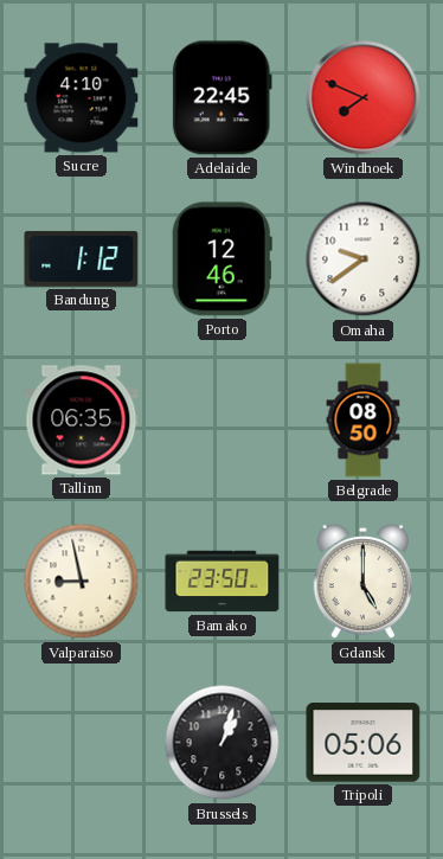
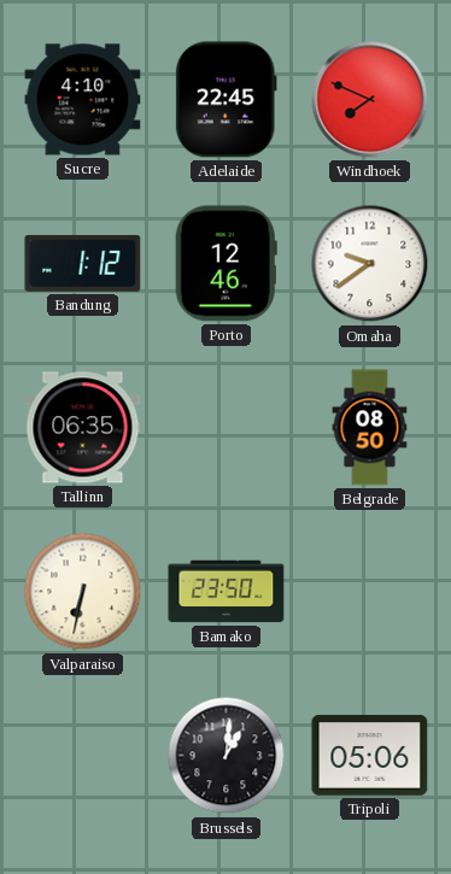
Valparaiso: 8:58 -> 6:32
Gdansk: 5:00 -> none
Brussels: 1:03 -> 1:01
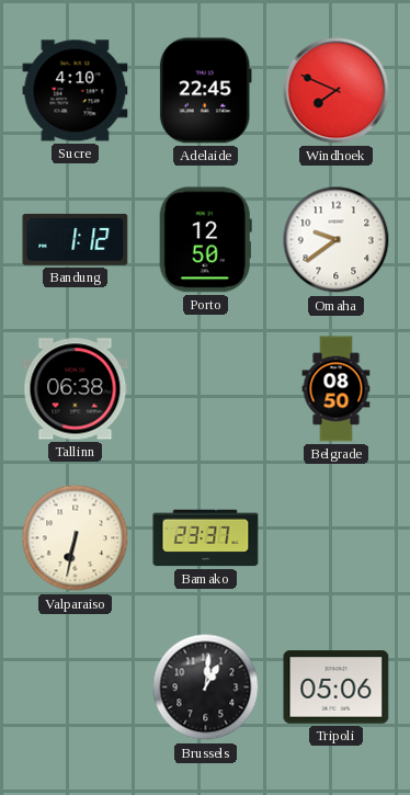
Porto: 12:46 -> 12:50
Tallinn: 06:35 -> 06:38
Bamako: 23:50 -> 23:37
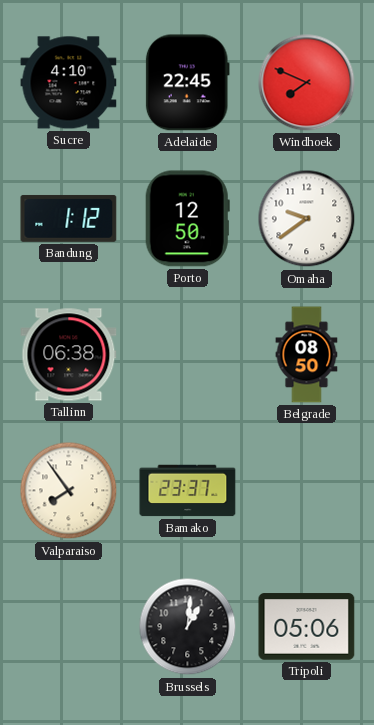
Valparaiso: 6:32 -> 7:54
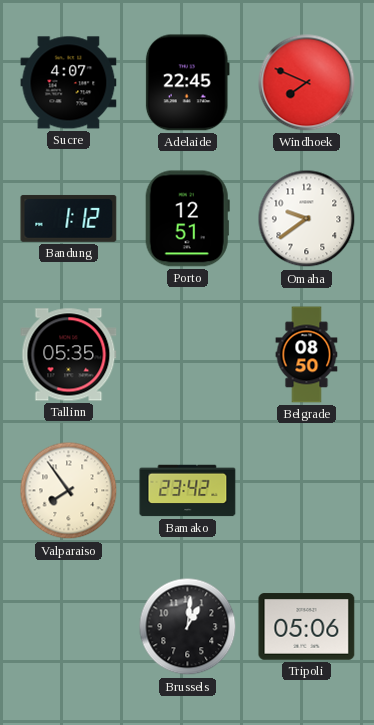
Sucre: 4:10 -> 4:07
Porto: 12:50 -> 12:51
Tallinn: 06:38 -> 05:35
Bamako: 23:37 -> 23:42
